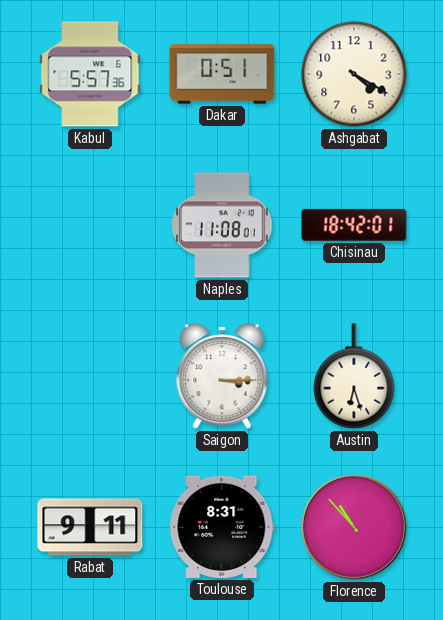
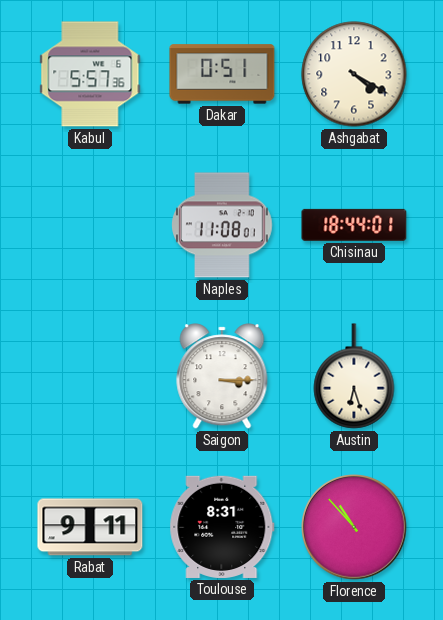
Chisinau: 18:42 -> 18:44
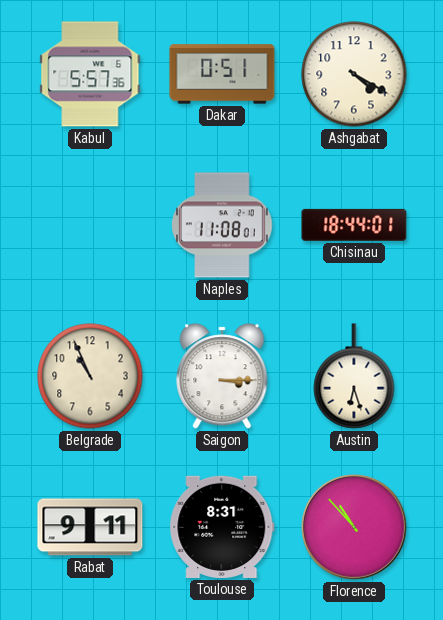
Belgrade: none -> 10:56
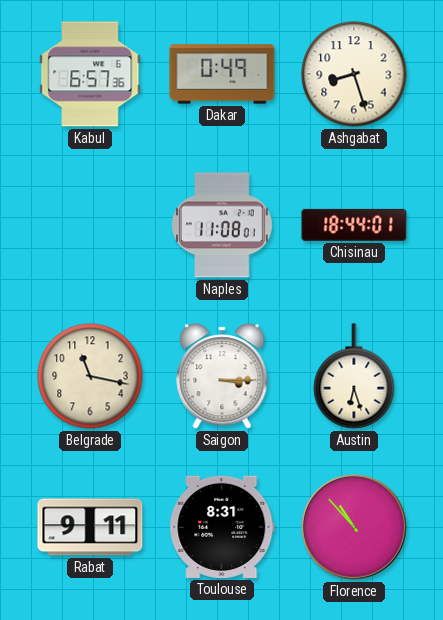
Kabul: 5:57 -> 6:57
Dakar: 0:51 -> 0:49
Ashgabat: 4:20 -> 8:27
Belgrade: 10:56 -> 11:17
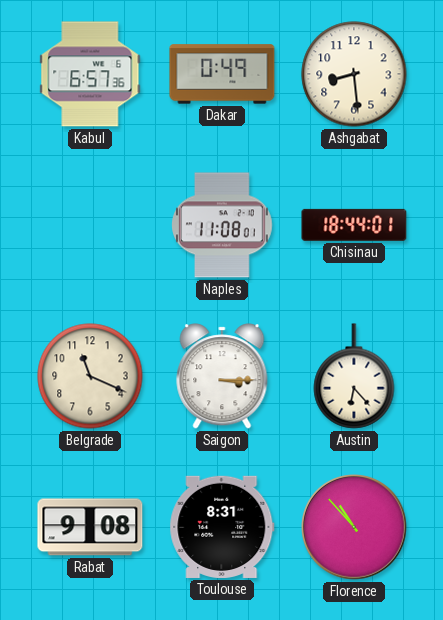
Ashgabat: 8:27 -> 8:29
Belgrade: 11:17 -> 11:19
Austin: 6:27 -> 6:23
Rabat: 9:11 -> 9:08
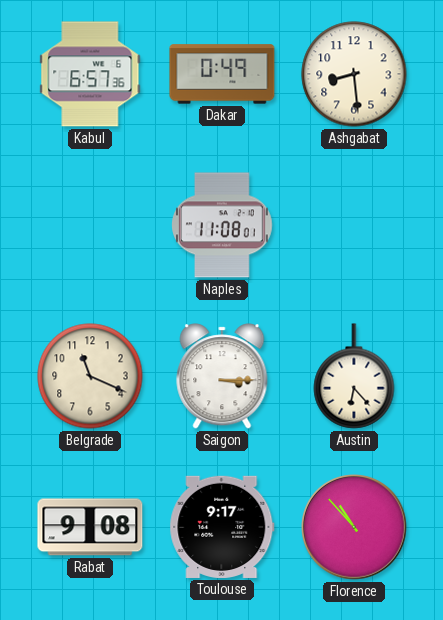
Chisinau: 18:44 -> none
Toulouse: 8:31 -> 9:17
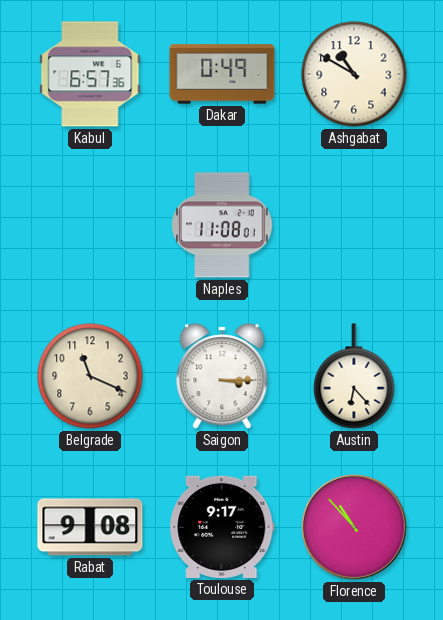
Ashgabat: 8:29 -> 10:50
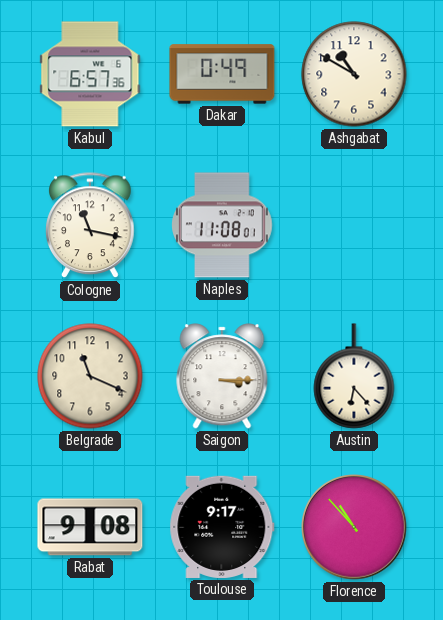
Cologne: none -> 11:17
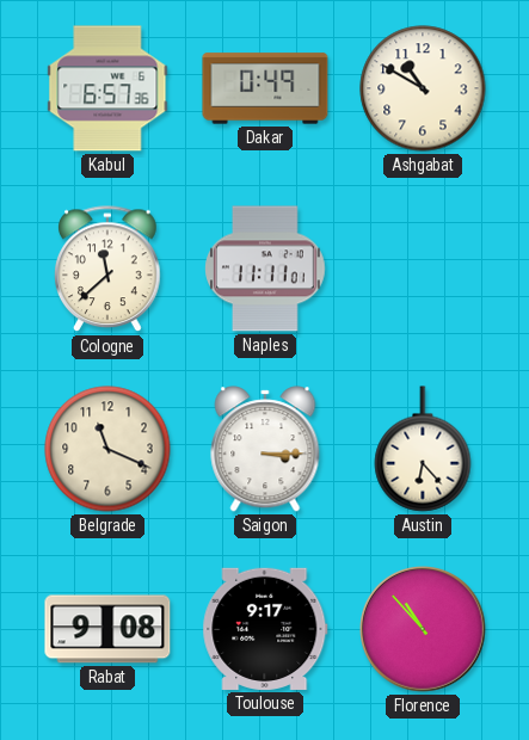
Cologne: 11:17 -> 11:38
Naples: 11:08 -> 11:11
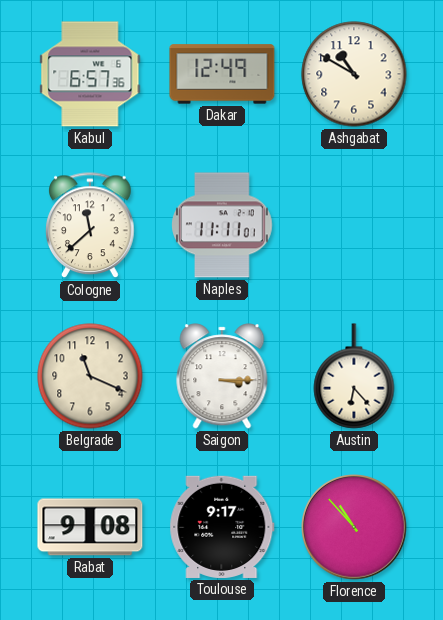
Dakar: 0:49 -> 12:49
